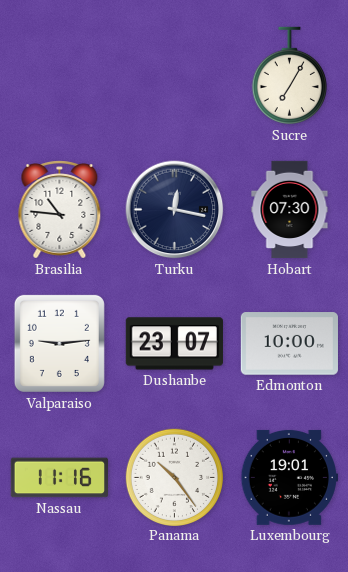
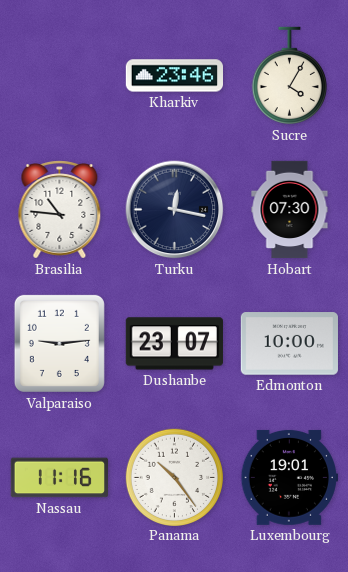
Kharkiv: none -> 23:46
Sucre: 7:05 -> 4:05
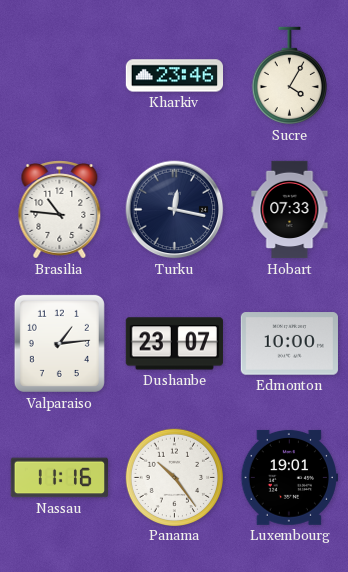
Hobart: 07:30 -> 07:33
Valparaiso: 9:14 -> 1:14
